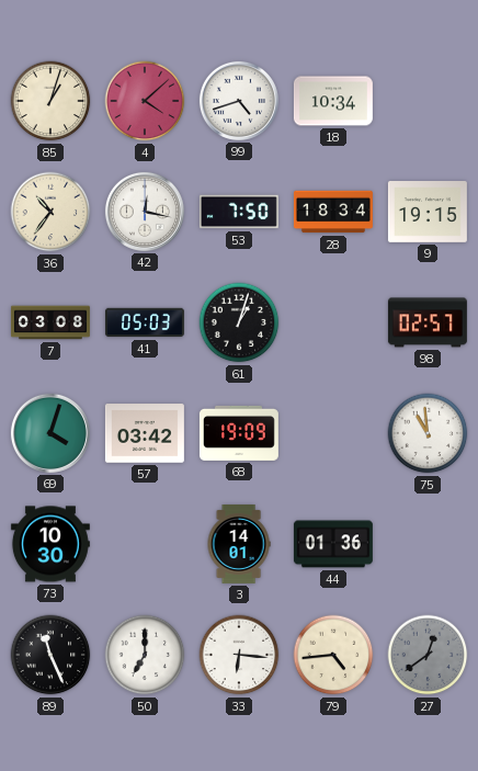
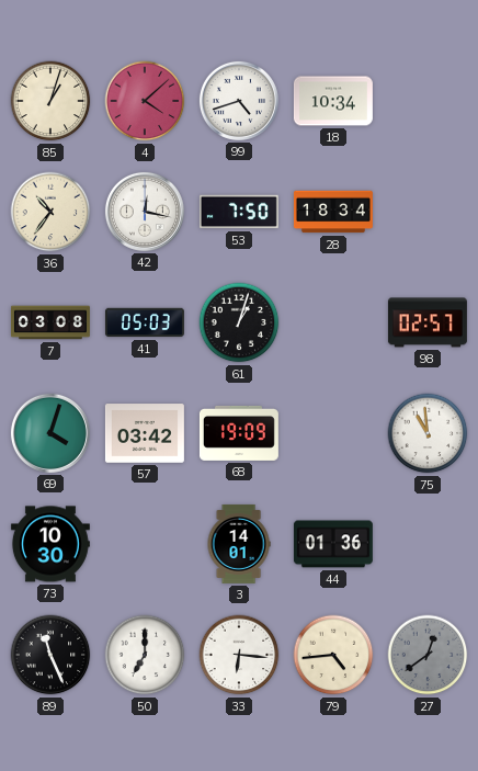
9: 19:15 -> none
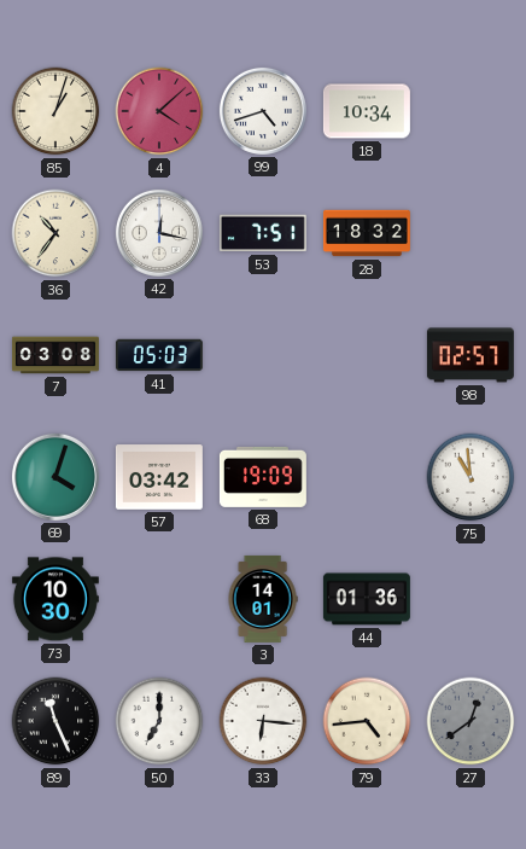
53: 7:50 -> 7:51
28: 18:34 -> 18:32
61: 1:03 -> none
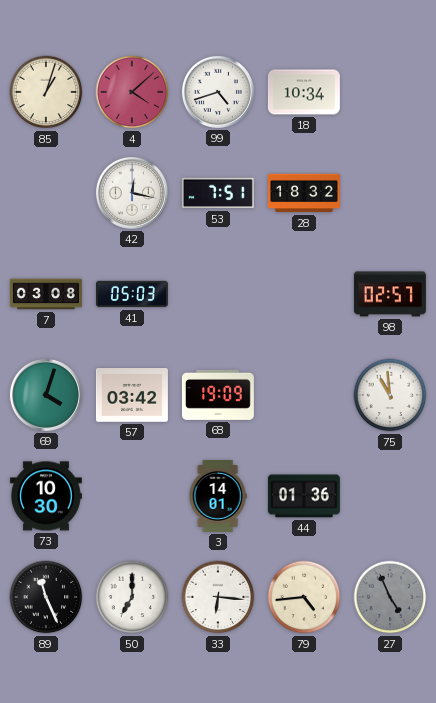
36: 10:36 -> none
27: 12:39 -> 4:56
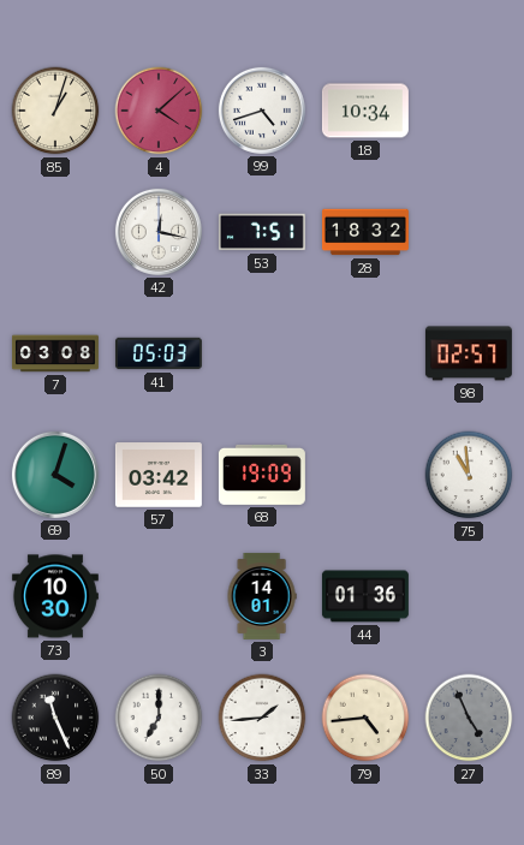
33: 6:16 -> 1:44
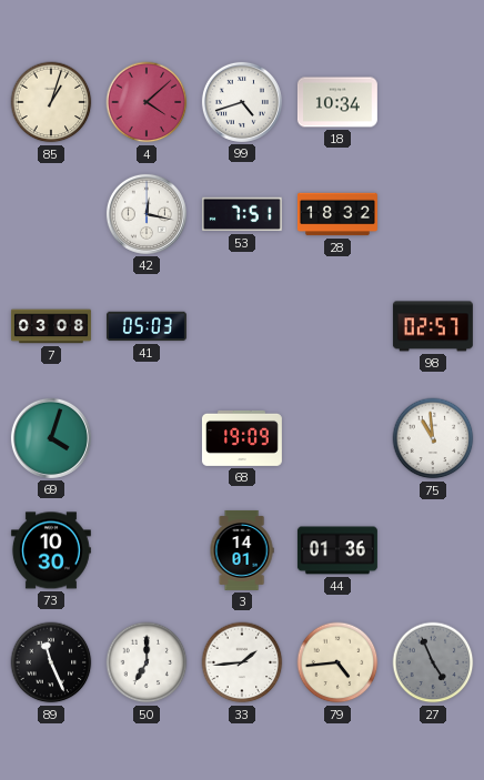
57: 03:42 -> none
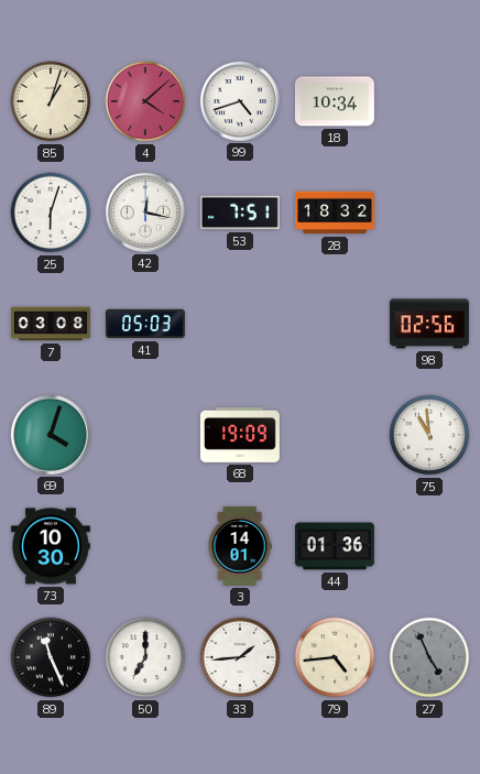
25: none -> 6:03
98: 02:57 -> 02:56
